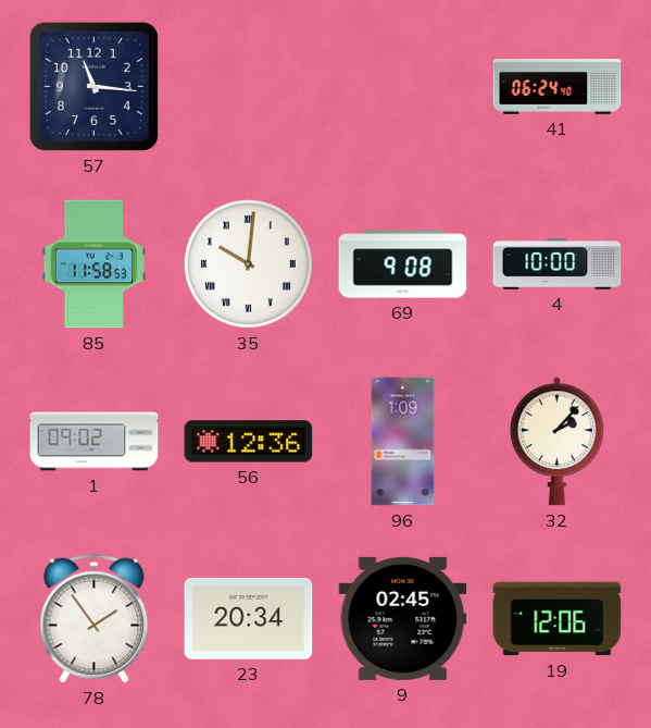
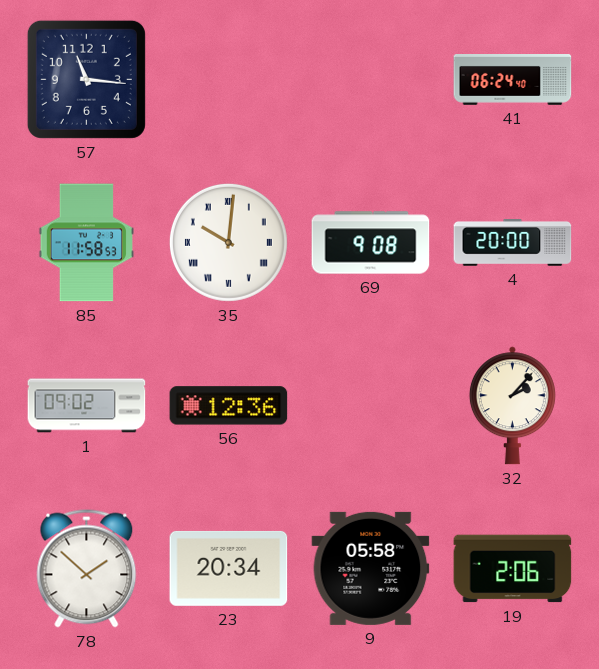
4: 10:00 -> 20:00
96: 1:09 -> none
78: 1:54 -> 1:52
9: 02:45 -> 05:58
19: 12:06 -> 2:06
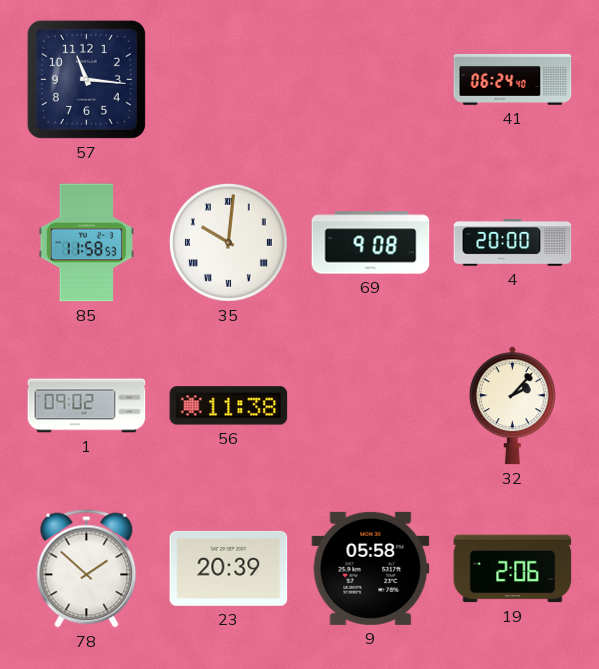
56: 12:36 -> 11:38
23: 20:34 -> 20:39
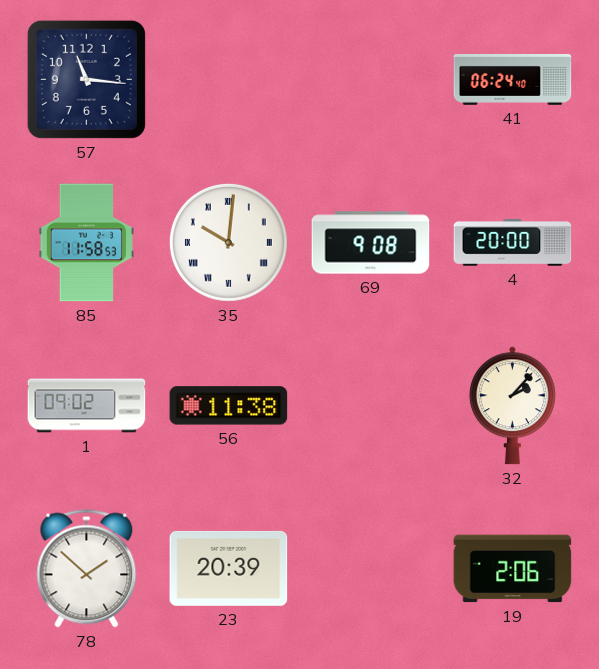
9: 05:58 -> none
